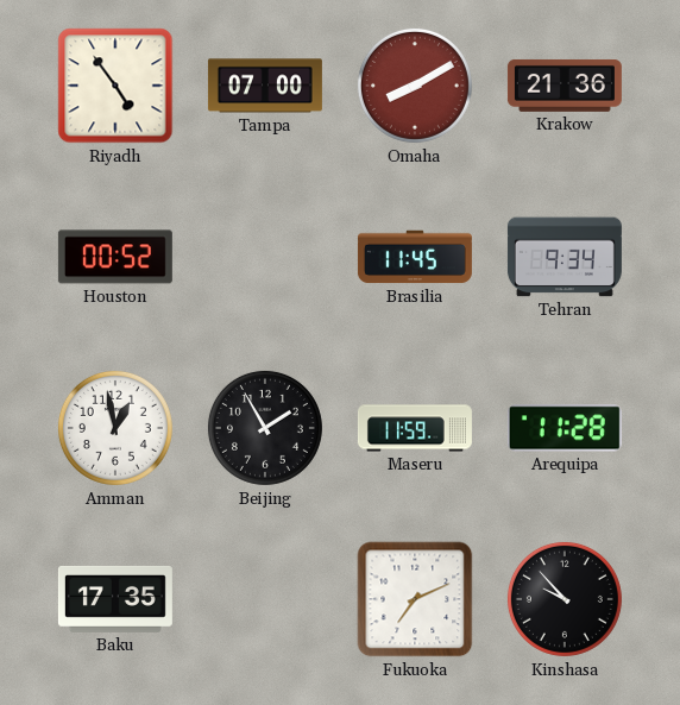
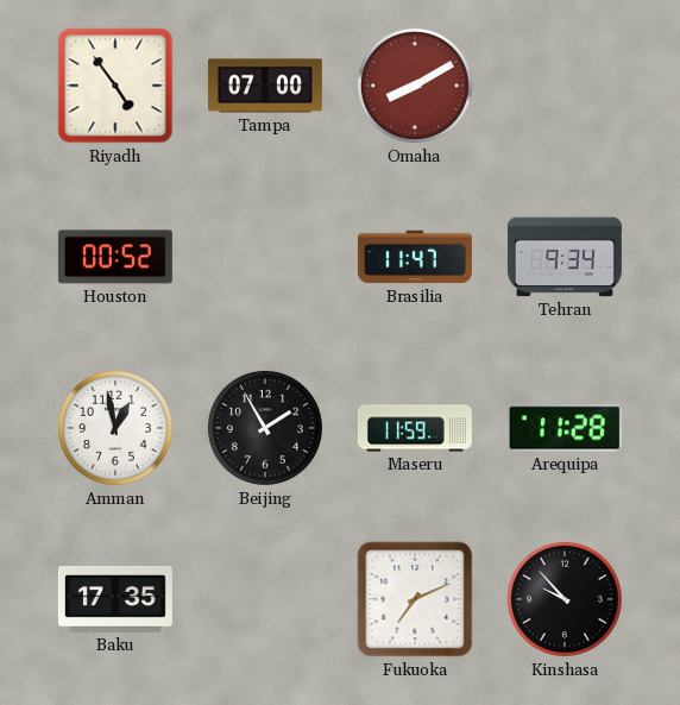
Krakow: 21:36 -> none
Brasilia: 11:45 -> 11:47
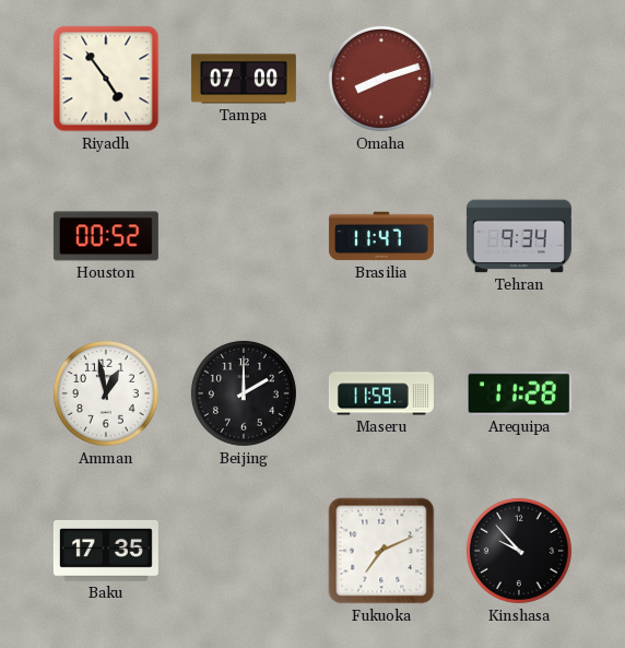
Omaha: 8:10 -> 8:12
Beijing: 1:55 -> 2:00
